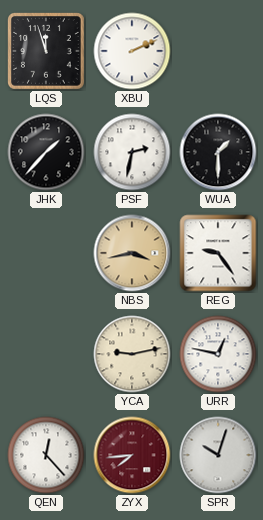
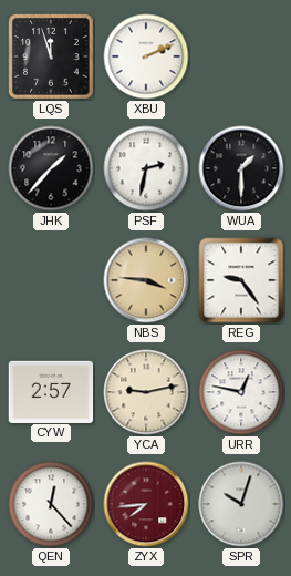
NBS: 3:43 -> 3:46
CYW: none -> 2:57
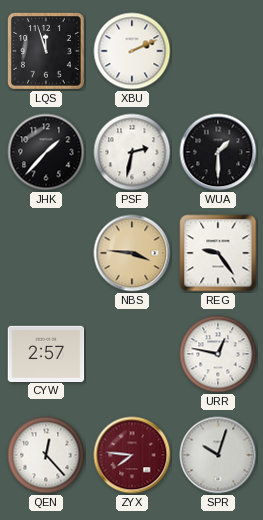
YCA: 9:13 -> none
ZYX: 7:44 -> 7:46
